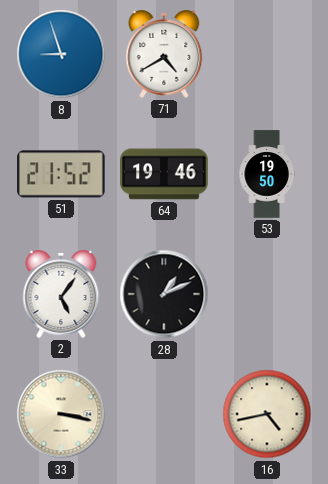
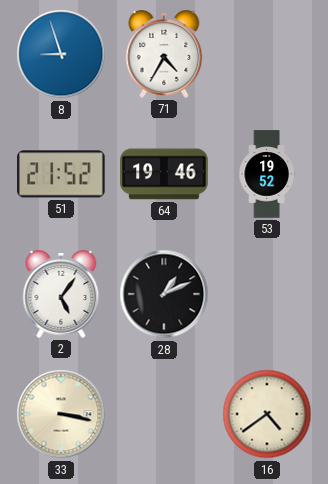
71: 4:40 -> 4:35
53: 19:50 -> 19:52
16: 4:43 -> 4:39
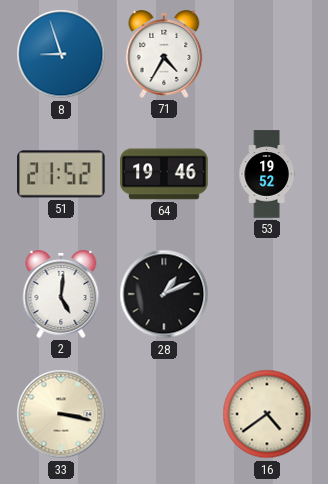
2: 5:06 -> 5:01
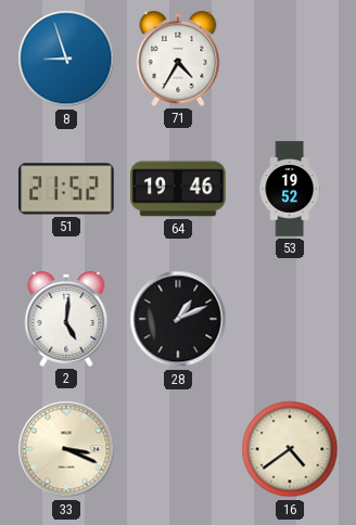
33: 3:17 -> 3:19
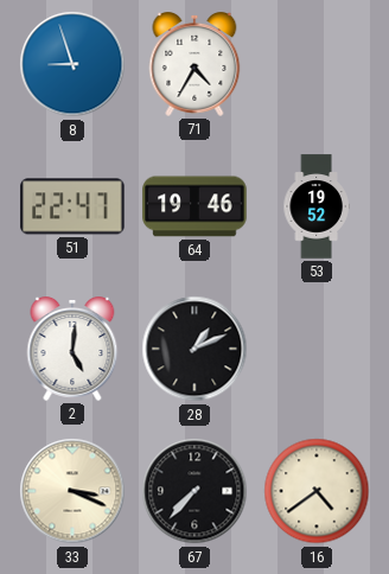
51: 21:52 -> 22:47
67: none -> 7:37
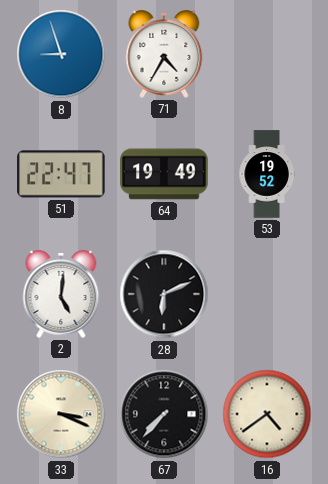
64: 19:46 -> 19:49
28: 1:11 -> 6:11
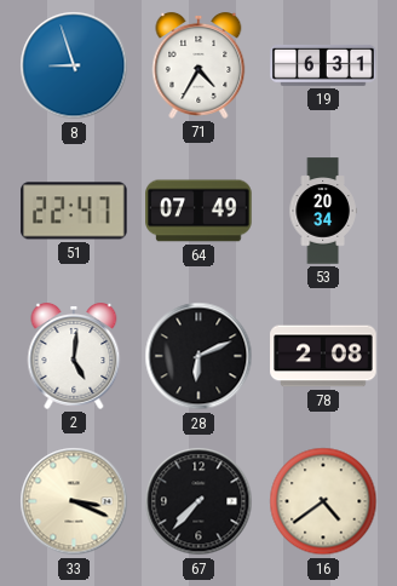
19: none -> 6:31
64: 19:49 -> 07:49
53: 19:52 -> 20:34
78: none -> 2:08
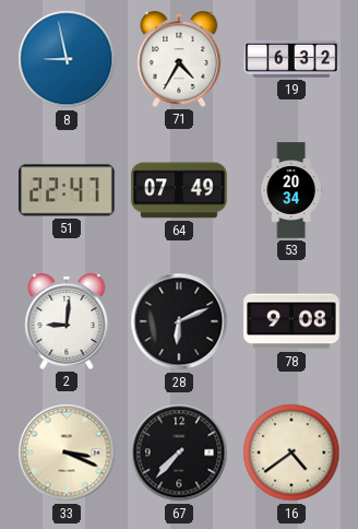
8: 8:57 -> 8:58
19: 6:31 -> 6:32
2: 5:01 -> 9:01
78: 2:08 -> 9:08
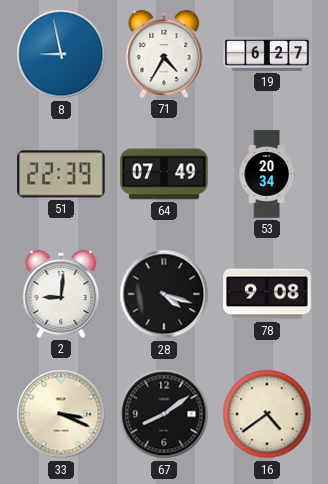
19: 6:32 -> 6:27
51: 22:47 -> 22:39
28: 6:11 -> 4:18
67: 7:37 -> 8:09
